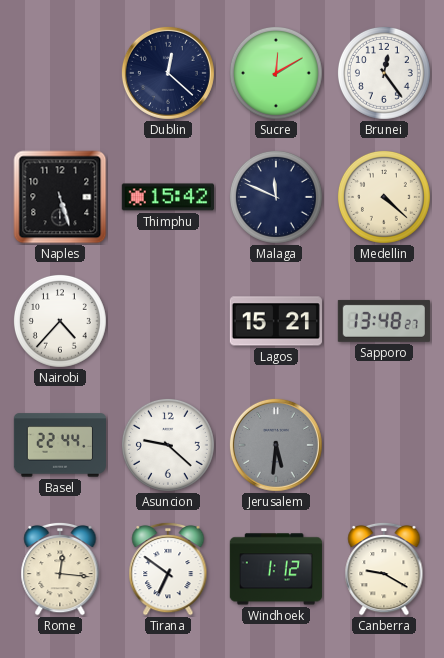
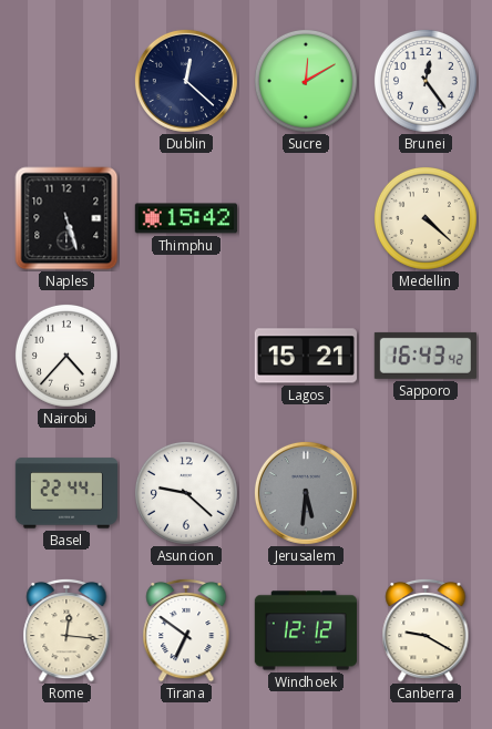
Malaga: 11:49 -> none
Sapporo: 13:48 -> 16:43
Windhoek: 1:12 -> 12:12
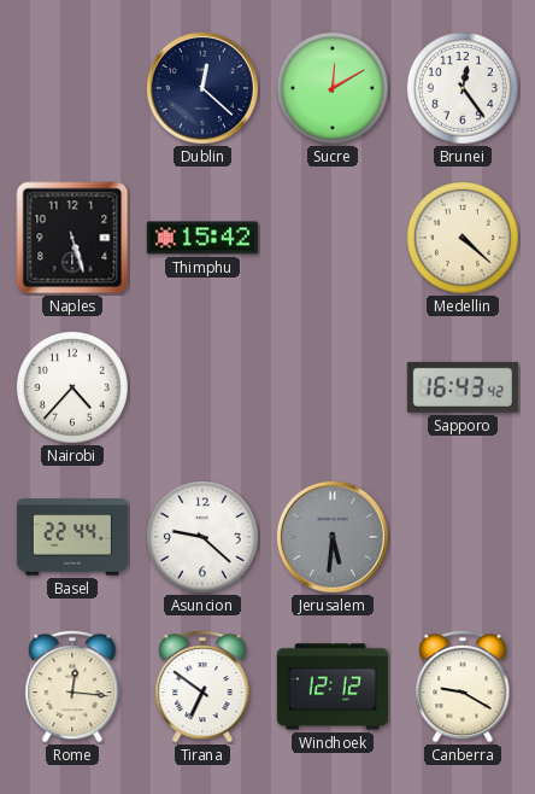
Lagos: 15:21 -> none
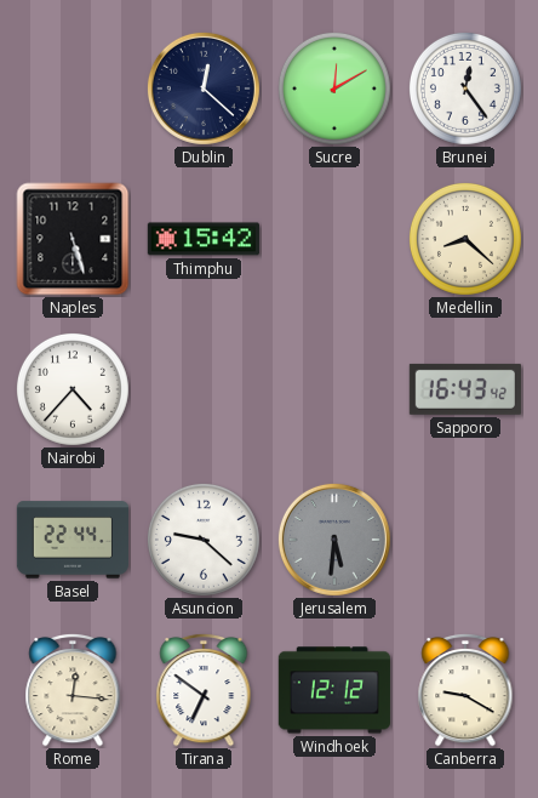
Medellin: 4:22 -> 8:22
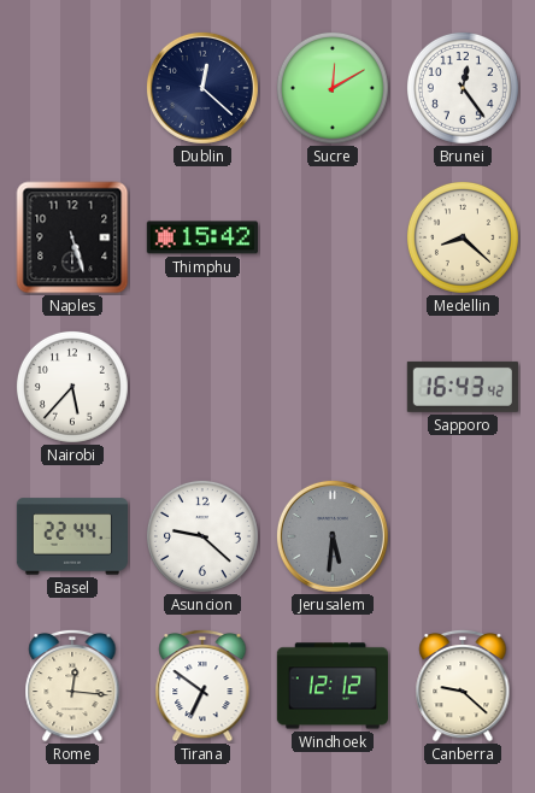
Nairobi: 4:37 -> 5:37
Canberra: 9:20 -> 9:22
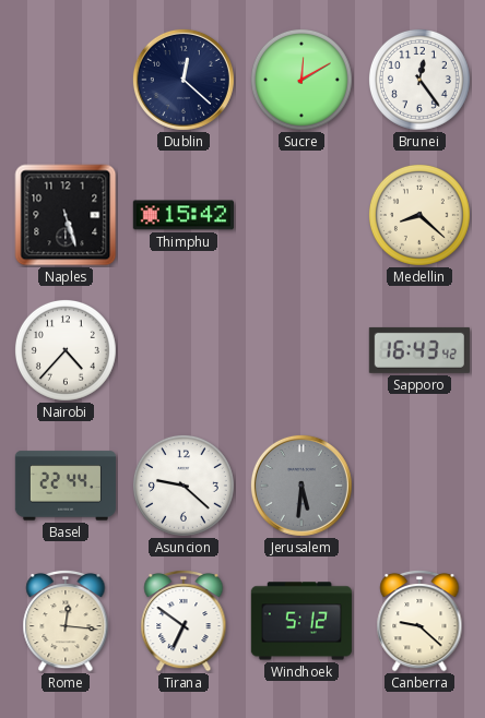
Nairobi: 5:37 -> 4:37
Windhoek: 12:12 -> 5:12
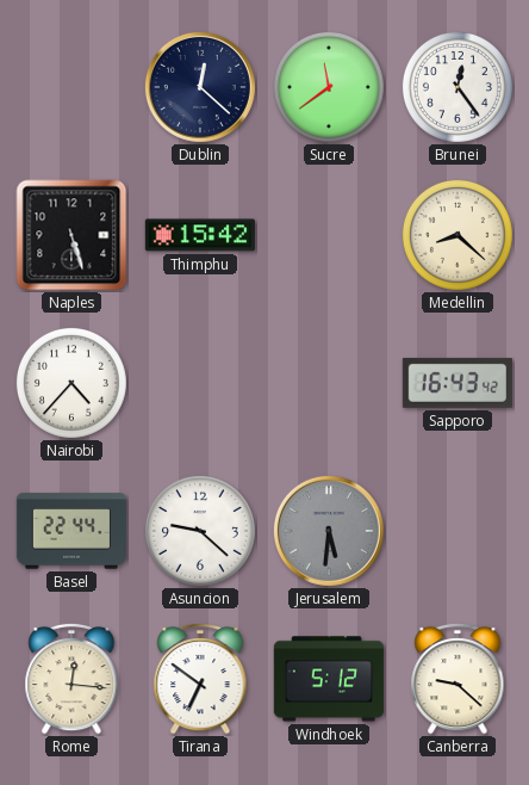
Sucre: 12:10 -> 11:39
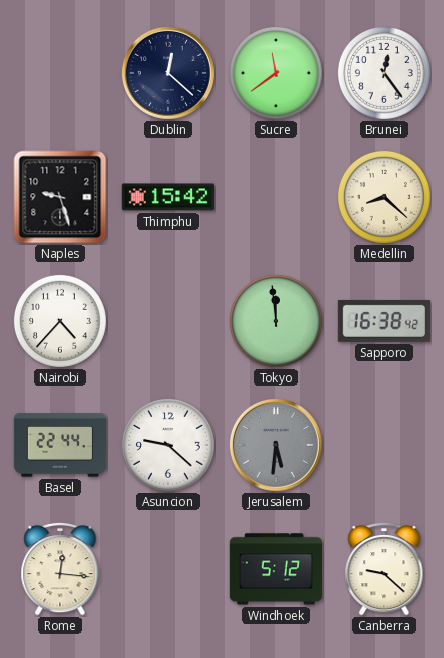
Naples: 5:27 -> 9:27
Tokyo: none -> 11:59
Sapporo: 16:43 -> 16:38
Tirana: 6:51 -> none
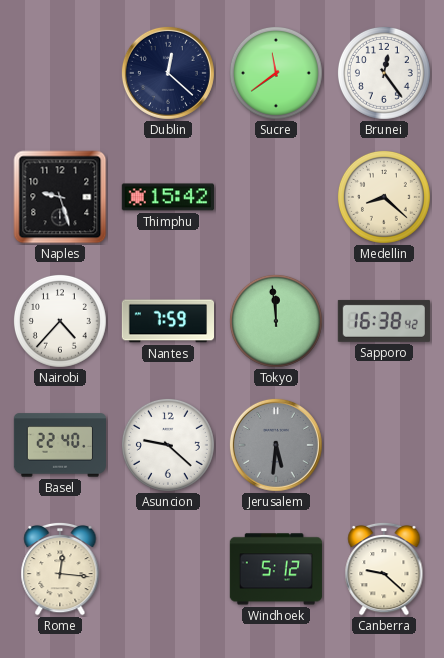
Nantes: none -> 7:59
Basel: 22:44 -> 22:40
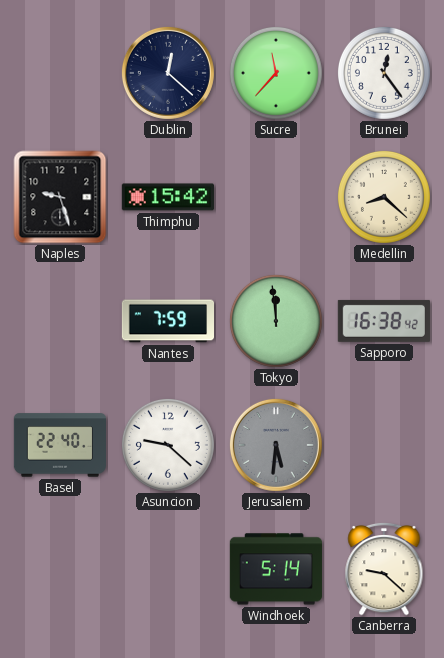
Sucre: 11:39 -> 11:37
Nairobi: 4:37 -> none
Rome: 12:16 -> none
Windhoek: 5:12 -> 5:14
